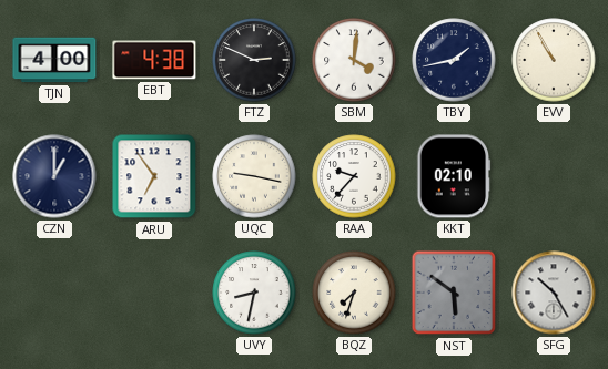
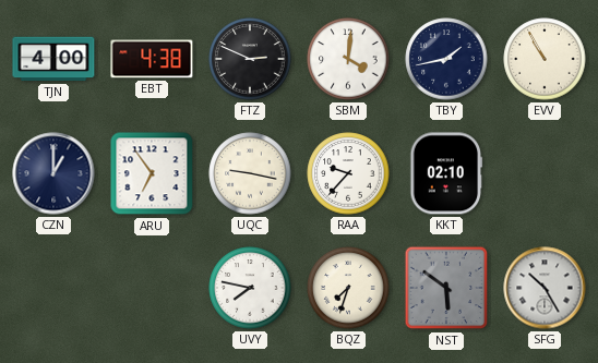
UVY: 8:32 -> 7:47
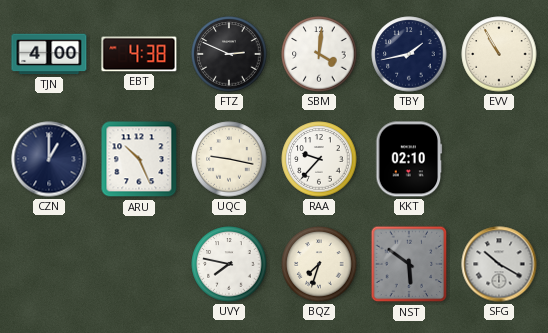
ARU: 6:54 -> 10:26
SFG: 10:25 -> 10:20
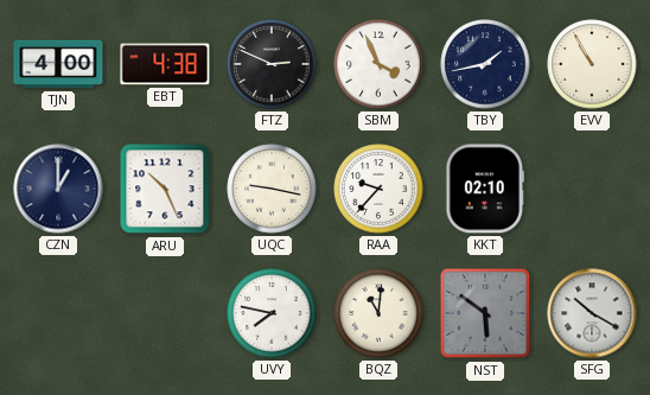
SBM: 4:01 -> 3:56
BQZ: 7:33 -> 11:01
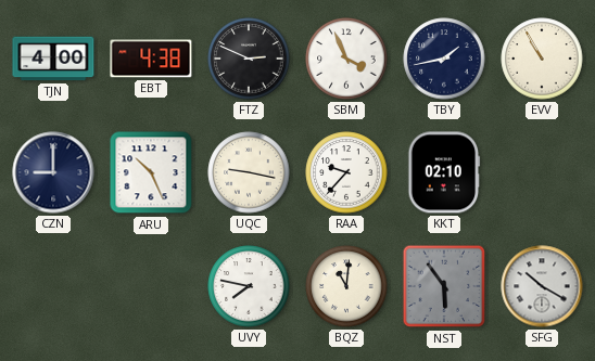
CZN: 1:00 -> 9:00
NST: 5:51 -> 5:54
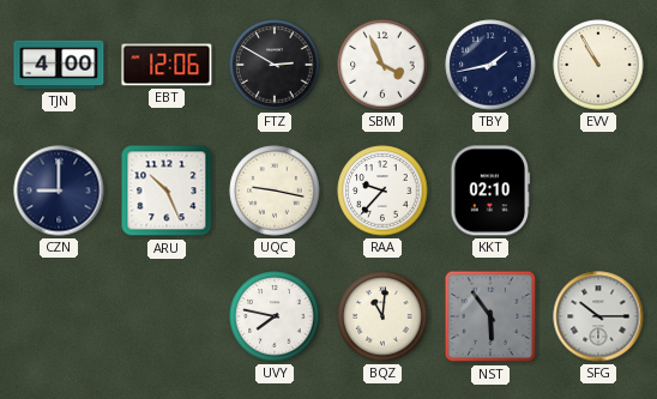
EBT: 4:38 -> 12:06
FTZ: 2:49 -> 2:50
SFG: 10:20 -> 10:15
